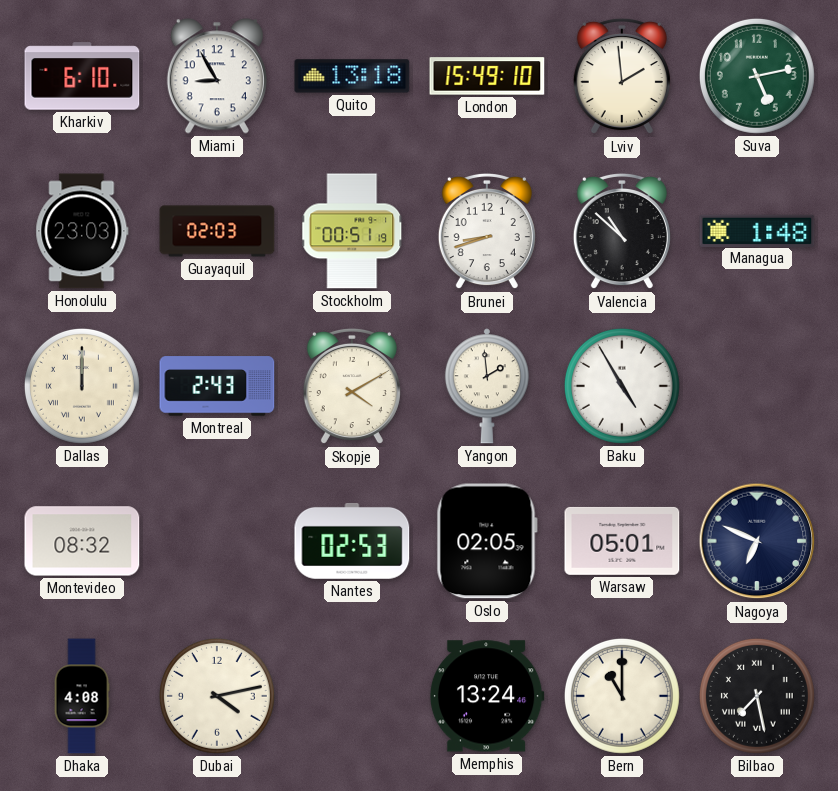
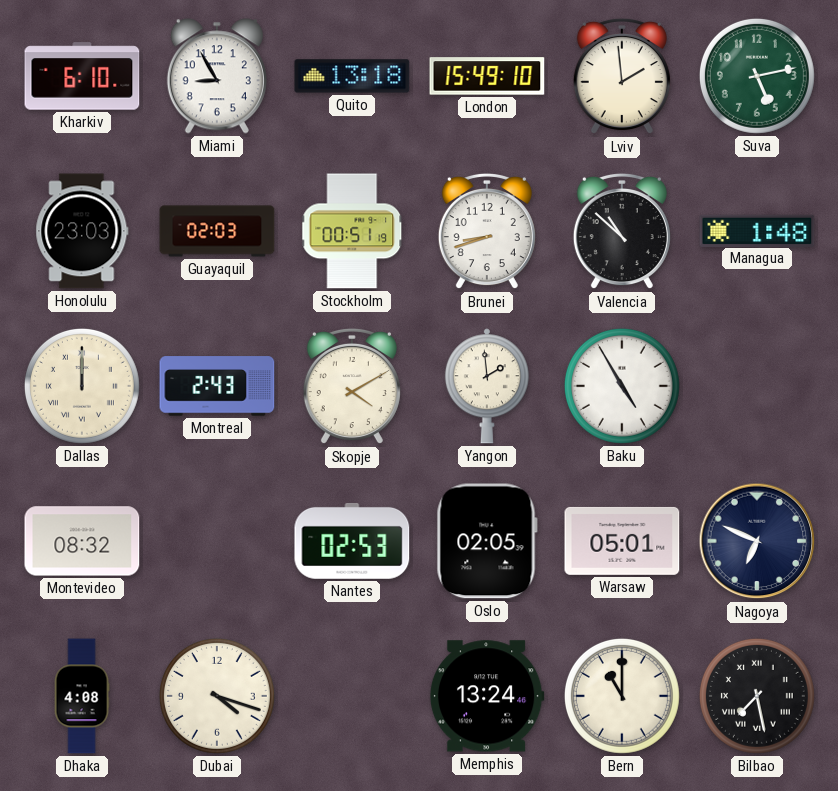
Dubai: 4:13 -> 4:18
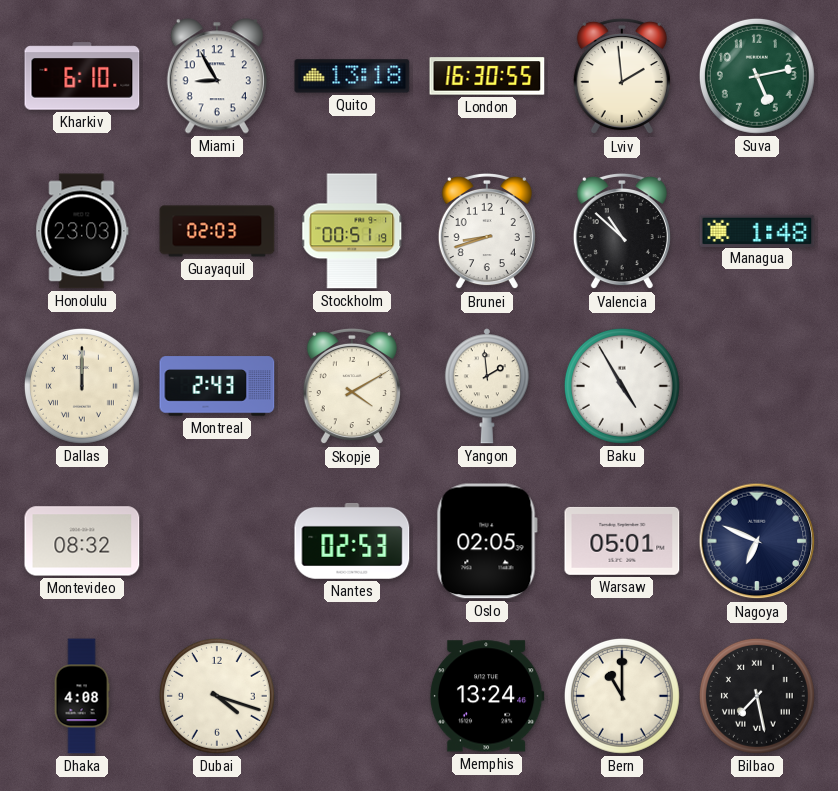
London: 15:49 -> 16:30
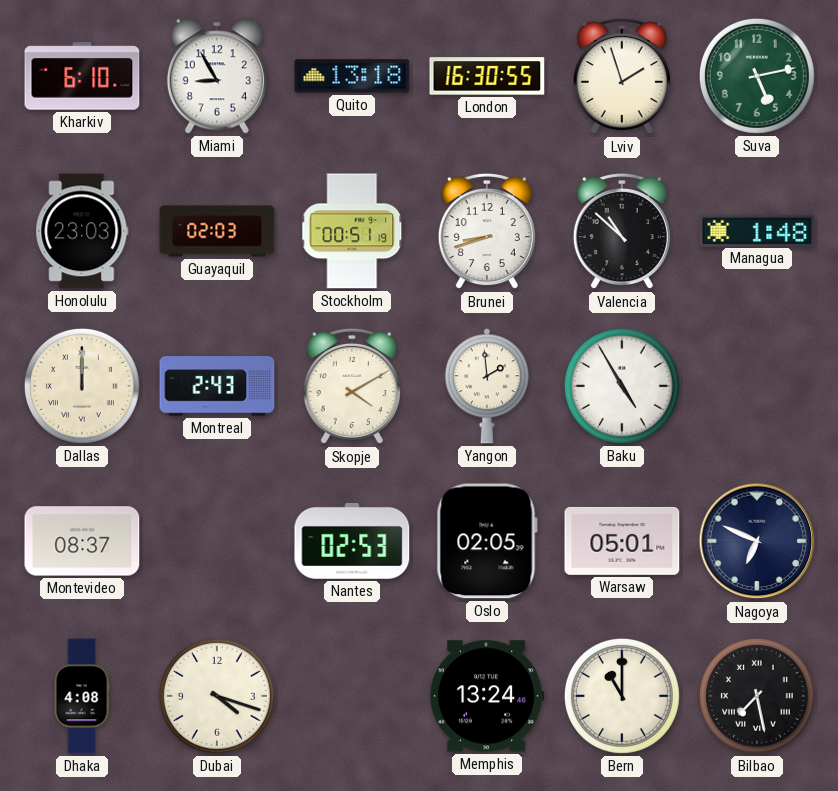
Lviv: 1:59 -> 1:57
Montevideo: 08:32 -> 08:37
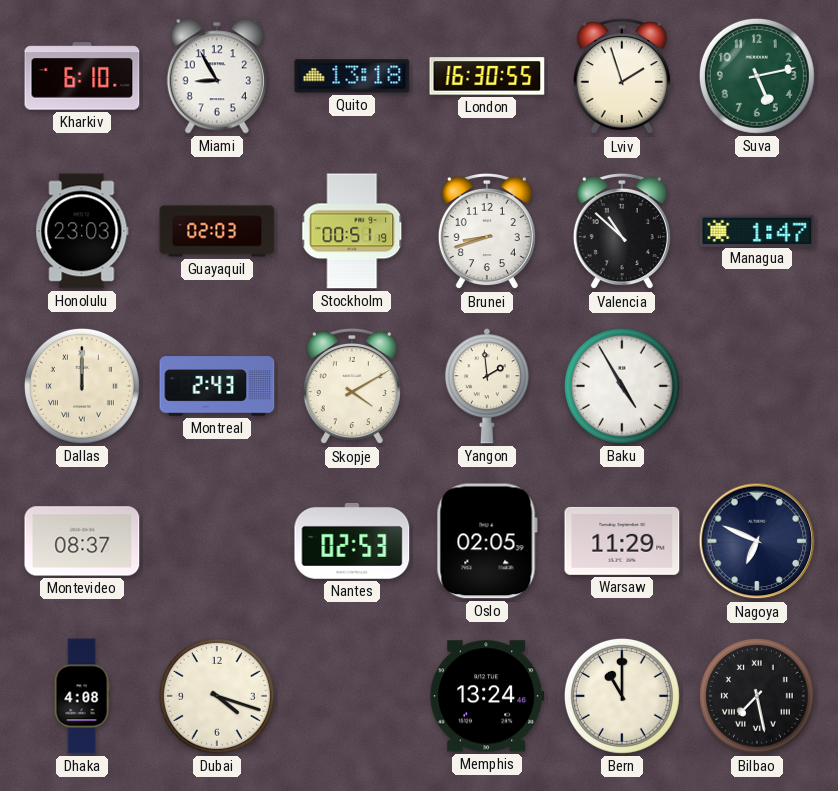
Managua: 1:48 -> 1:47
Warsaw: 05:01 -> 11:29
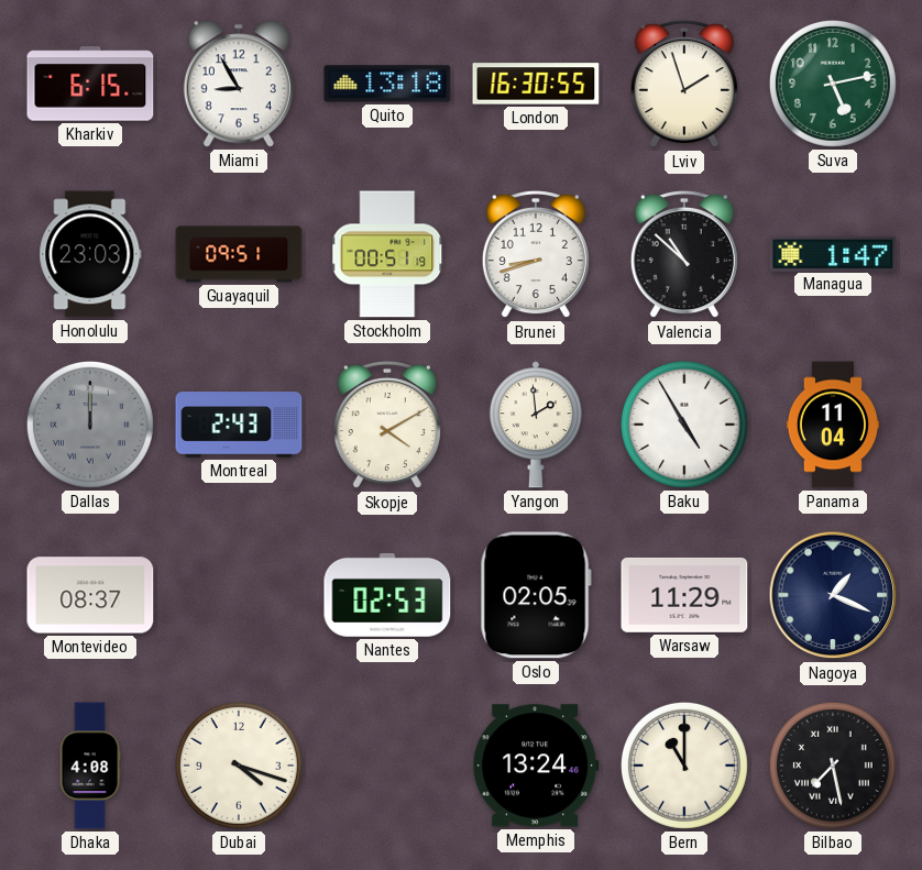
Kharkiv: 6:10 -> 6:15
Guayaquil: 02:03 -> 09:51
Dallas dial: cream -> grey
Panama: none -> 11:04
Nagoya: 6:49 -> 1:19
